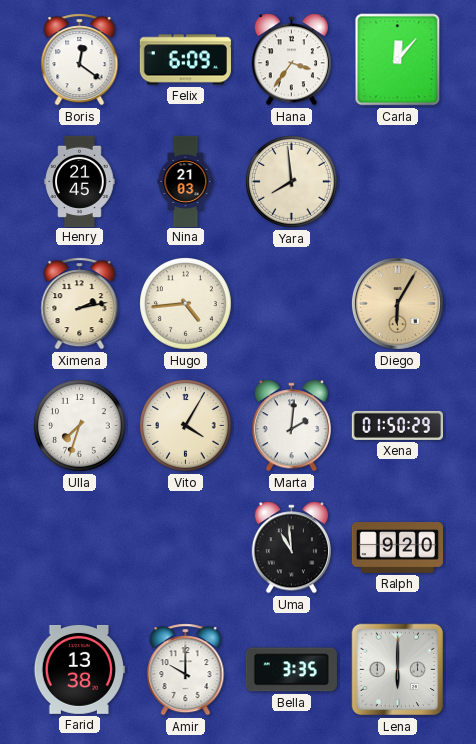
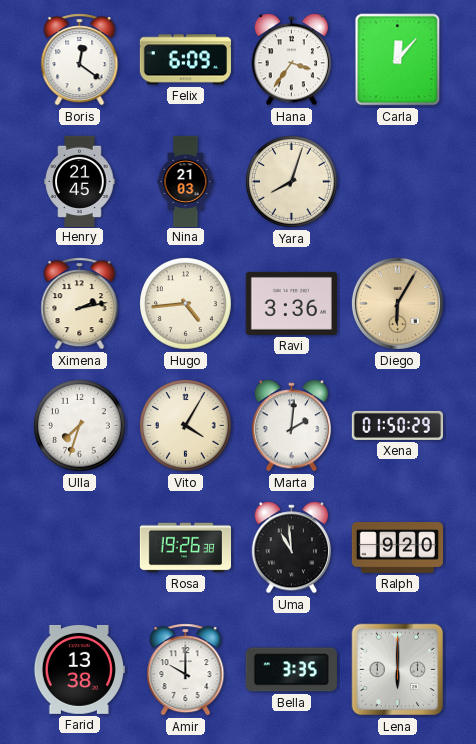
Yara: 7:59 -> 8:03
Ravi: none -> 3:36
Rosa: none -> 19:26
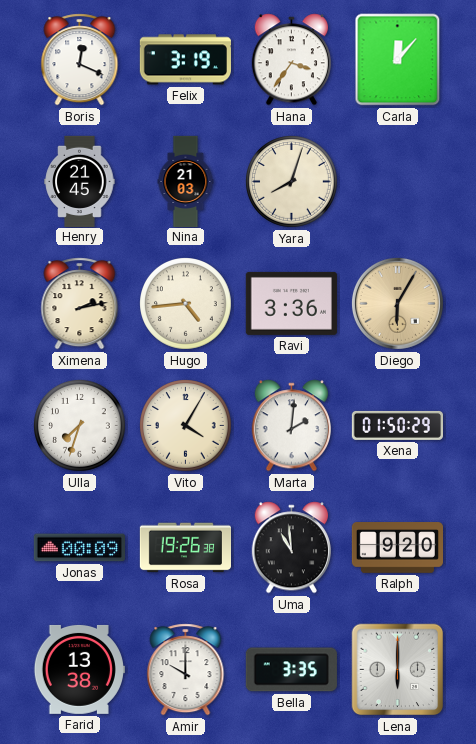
Boris: 12:21 -> 12:19
Felix: 6:09 -> 3:19
Jonas: none -> 00:09
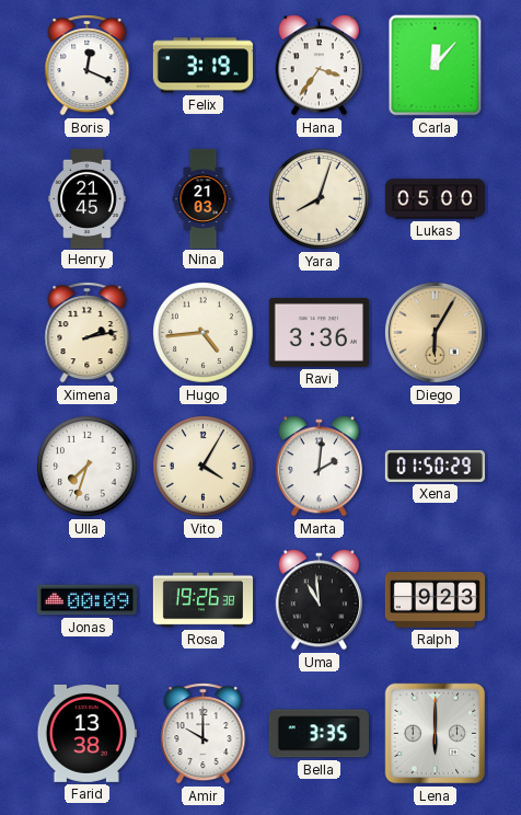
Lukas: none -> 05:00
Ralph: 9:20 -> 9:23
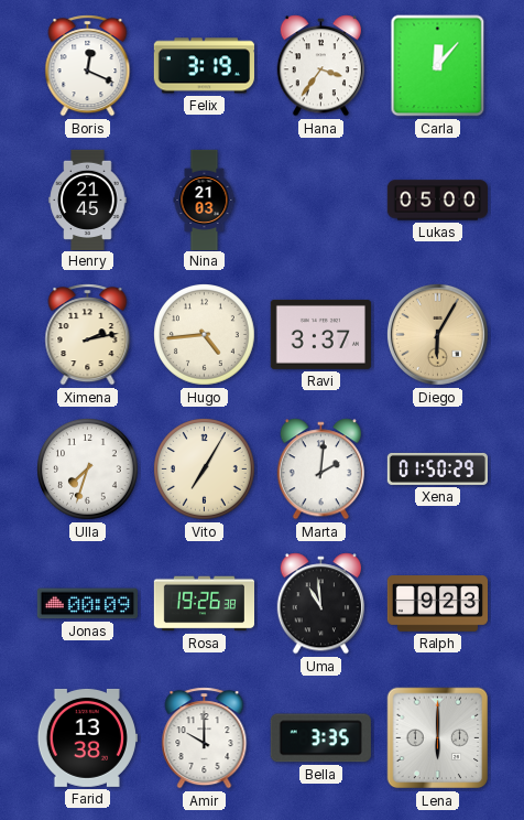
Yara: 8:03 -> none
Ravi: 3:36 -> 3:37
Vito: 4:05 -> 7:05
